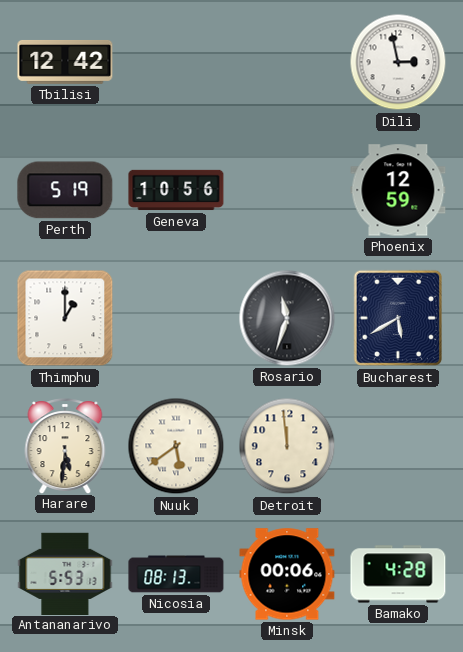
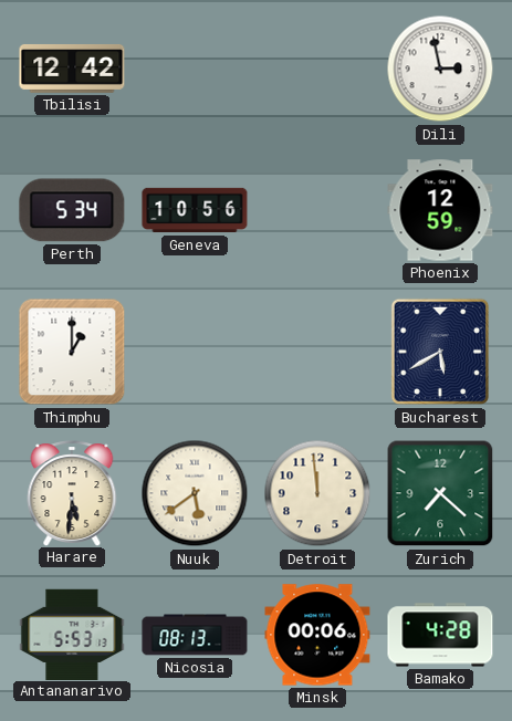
Perth: 5:19 -> 5:34
Rosario: 11:33 -> none
Zurich: none -> 7:22
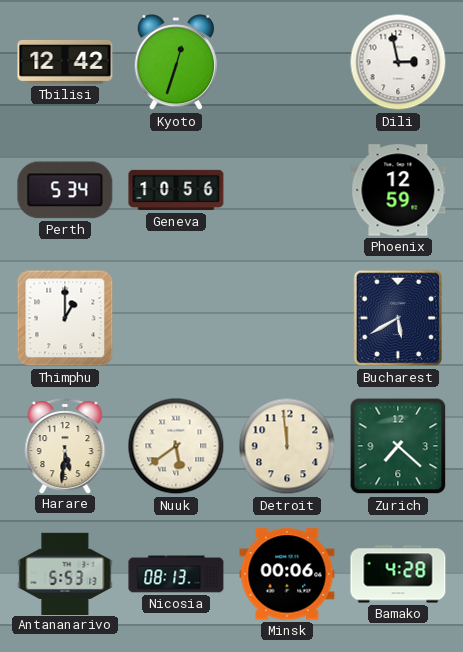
Kyoto: none -> 12:33
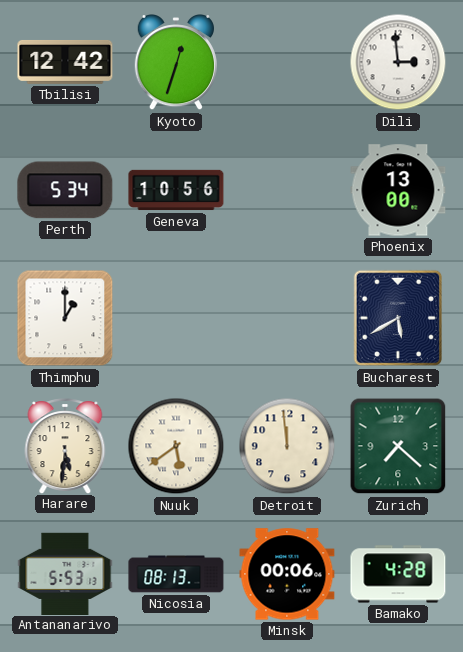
Dili: 2:58 -> 2:59
Phoenix: 12:59 -> 13:00
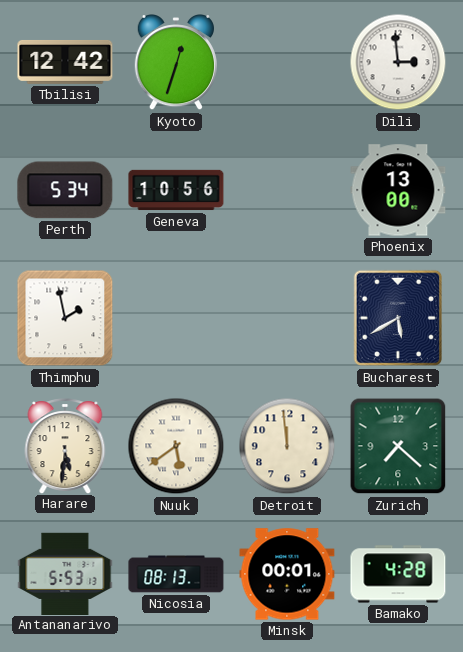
Thimphu: 1:00 -> 1:58
Minsk: 00:06 -> 00:01
